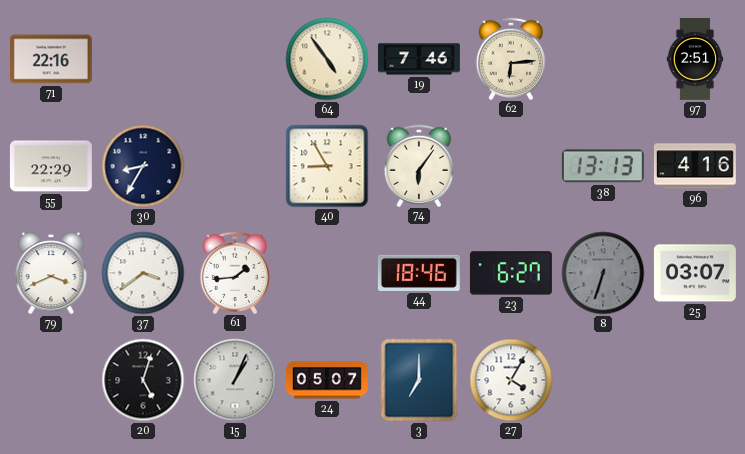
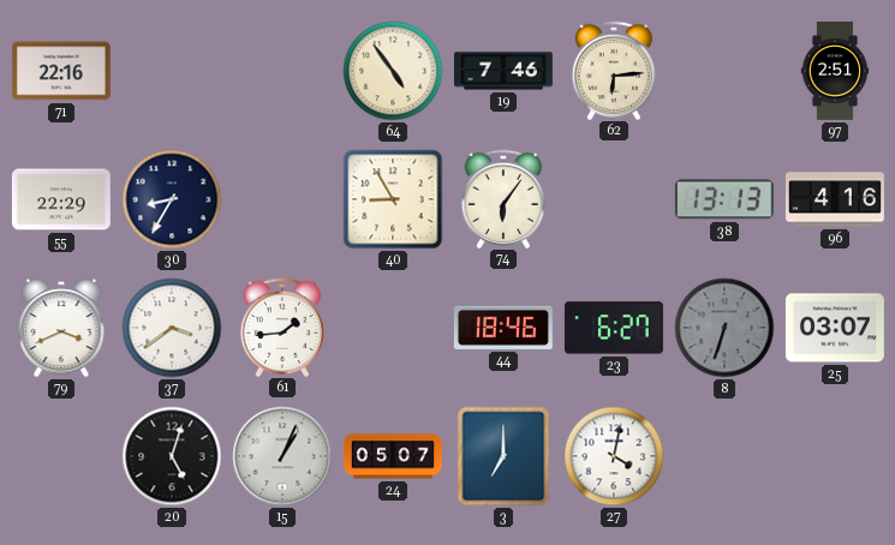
27: 4:05 -> 4:02
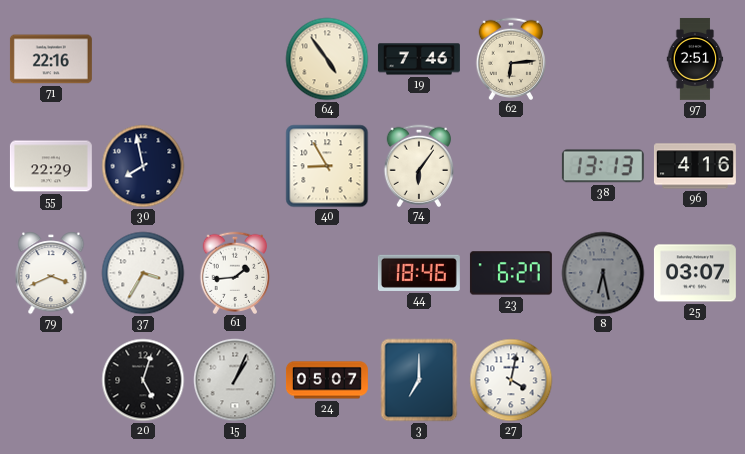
30: 8:35 -> 7:58
37: 3:39 -> 3:35
8: 6:33 -> 6:28
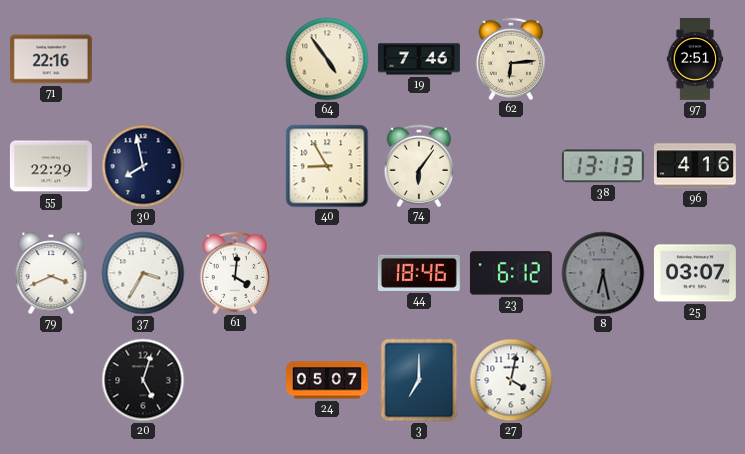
61: 1:44 -> 4:01
23: 6:27 -> 6:12
15: 1:04 -> none
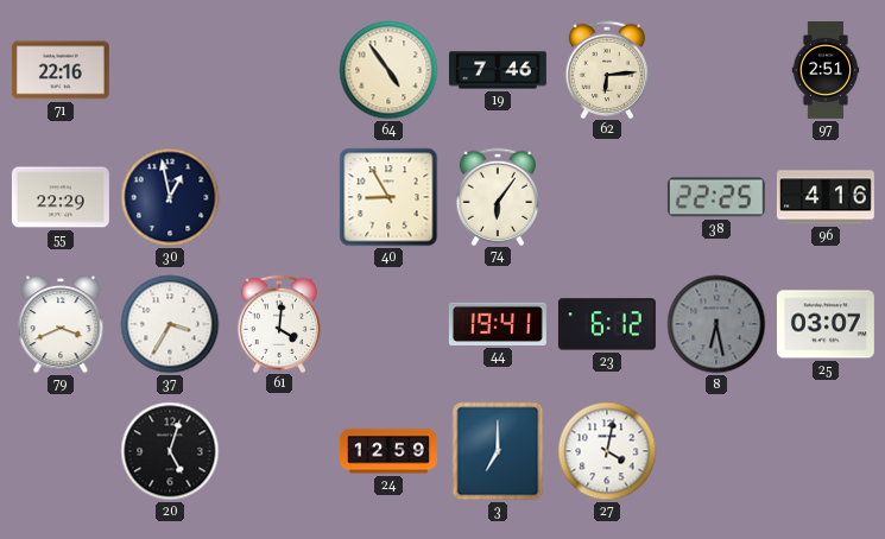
30: 7:58 -> 12:58
38: 13:13 -> 22:25
44: 18:46 -> 19:41
24: 05:07 -> 12:59
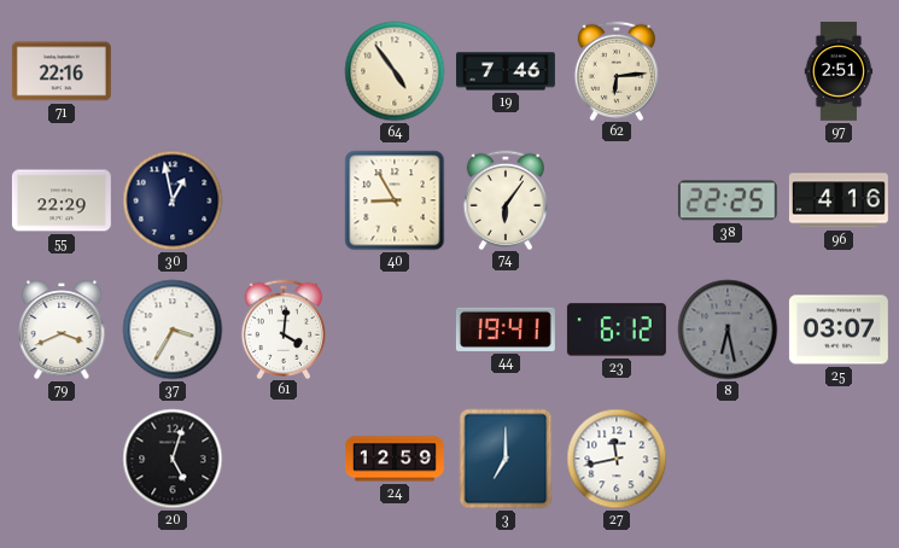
27: 4:02 -> 11:43
